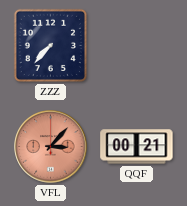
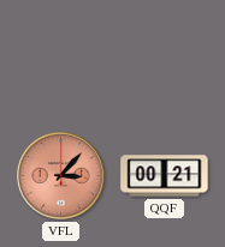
ZZZ: 7:37 -> none
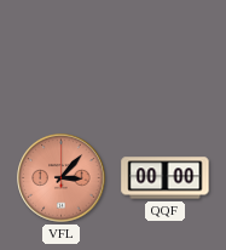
QQF: 00:21 -> 00:00
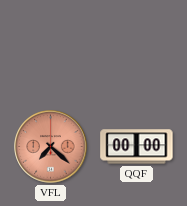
VFL: 3:07 -> 7:22
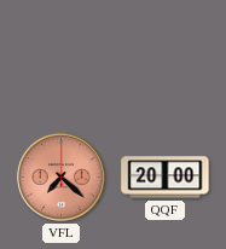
QQF: 00:00 -> 20:00
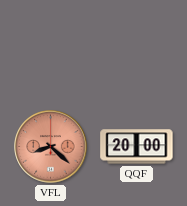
VFL: 7:22 -> 8:22
